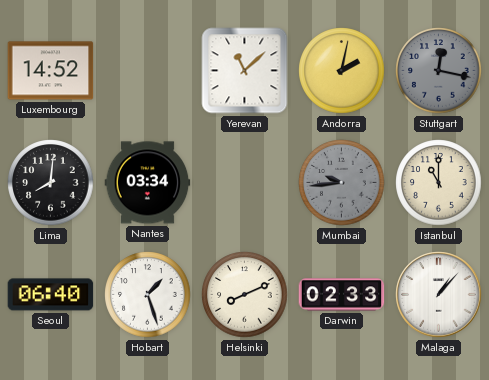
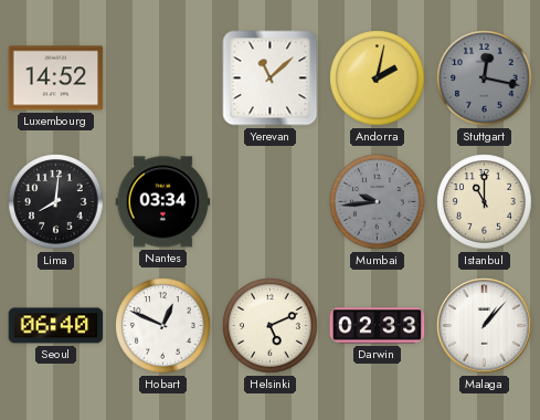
Hobart: 1:27 -> 12:49
Helsinki: 8:11 -> 5:11
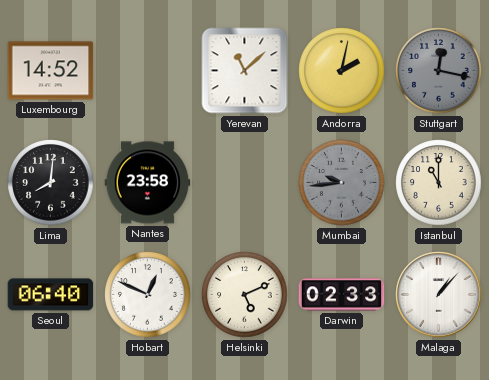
Nantes: 03:34 -> 23:58
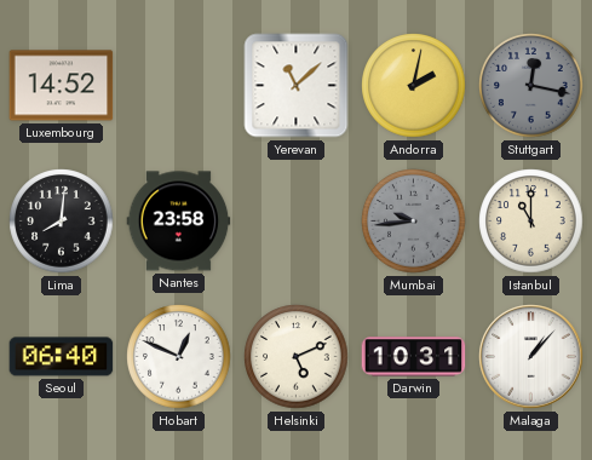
Darwin: 02:33 -> 10:31
